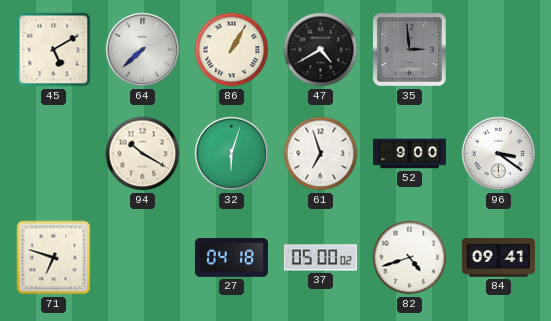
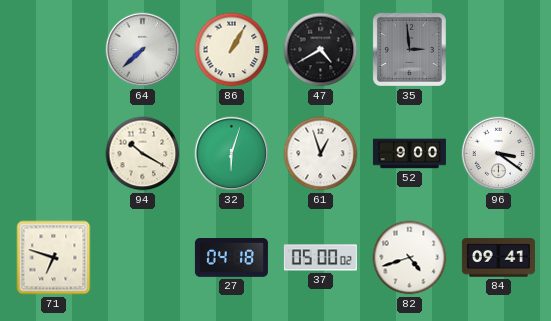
45: 5:10 -> none
61: 6:57 -> 12:57
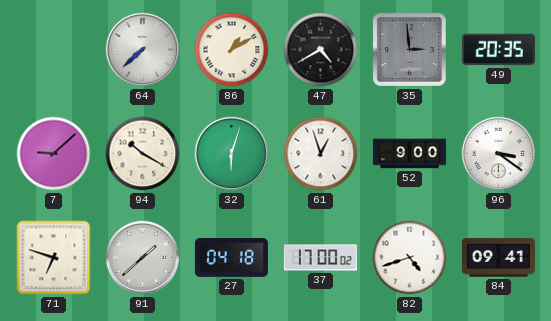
86: 1:05 -> 1:10
49: none -> 20:35
7: none -> 9:08
91: none -> 1:38
37: 05:00 -> 17:00
